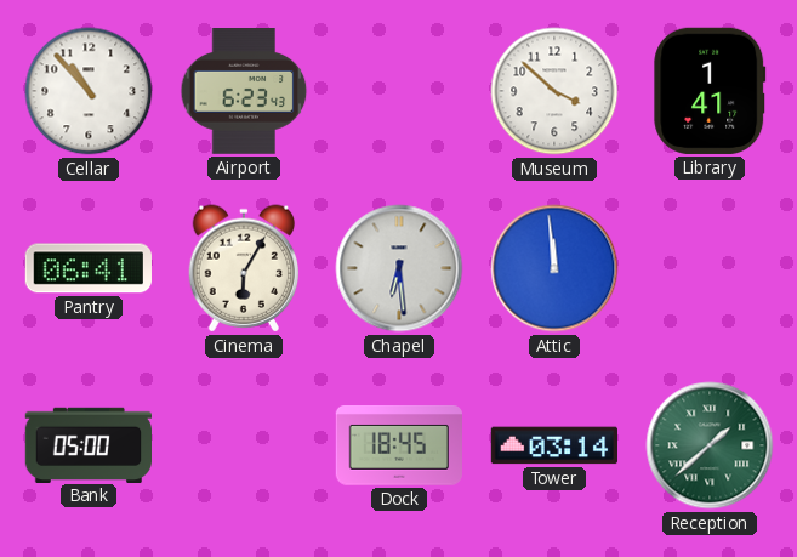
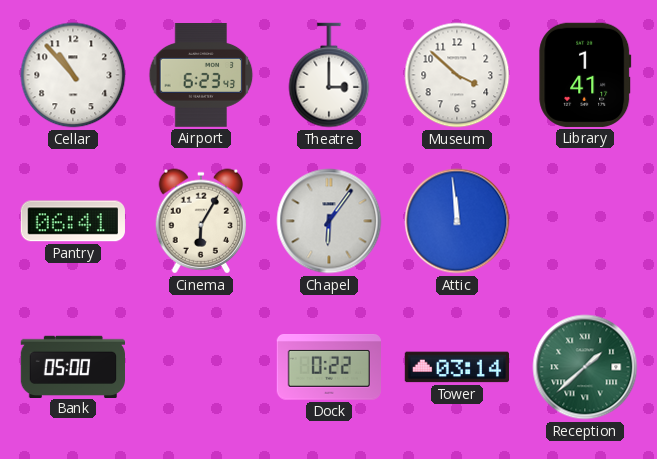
Theatre: none -> 3:00
Chapel: 6:29 -> 6:06
Dock: 18:45 -> 0:22
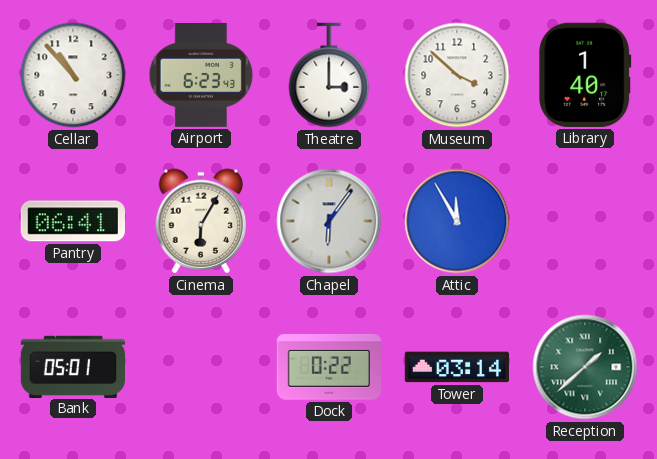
Library: 1:41 -> 1:40
Attic: 11:59 -> 11:55
Bank: 05:00 -> 05:01
